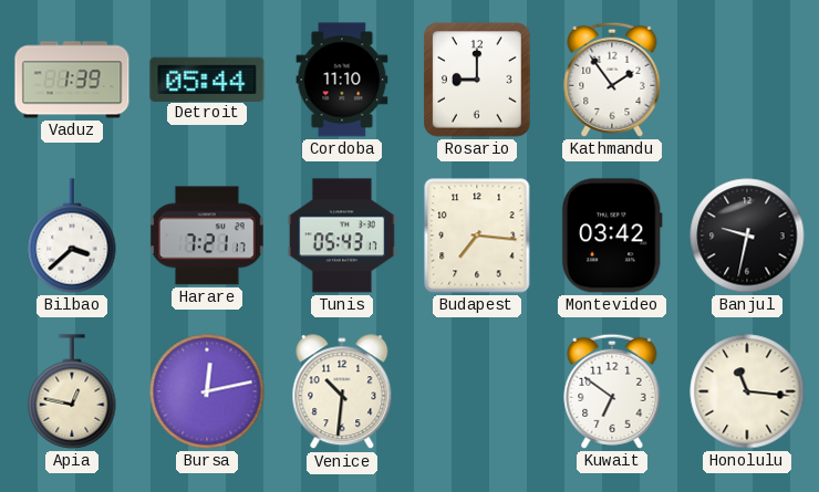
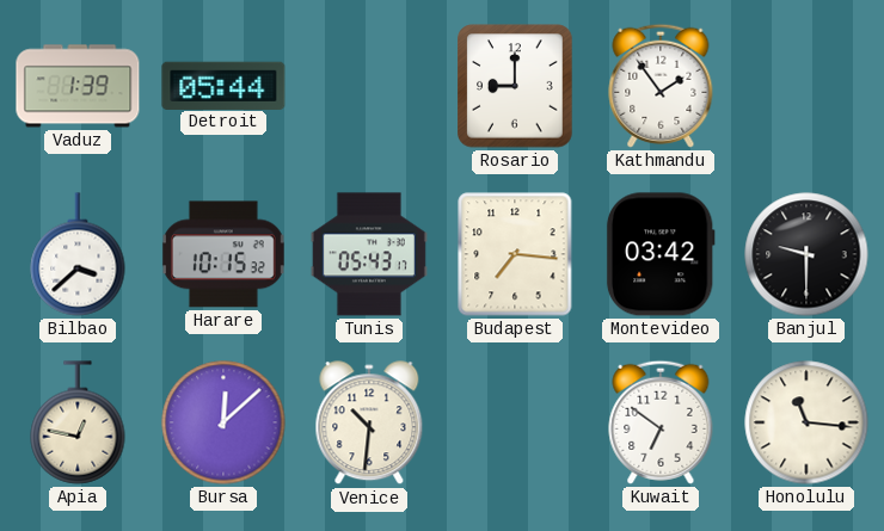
Cordoba: 11:10 -> none
Harare: 7:21 -> 10:15
Banjul: 9:32 -> 9:30
Bursa: 12:13 -> 12:08
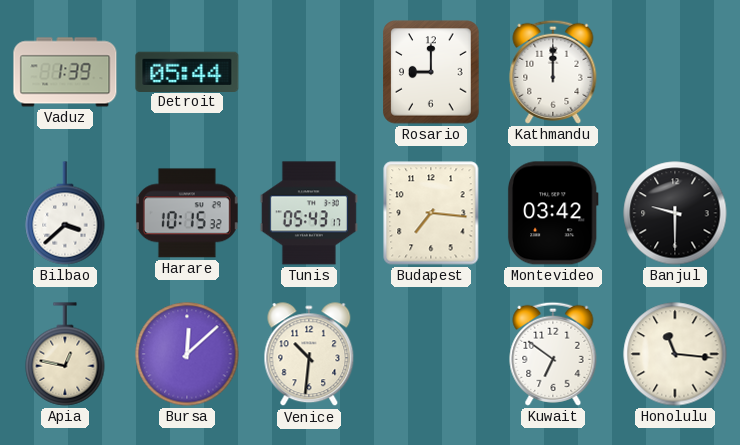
Kathmandu: 1:54 -> 12:00
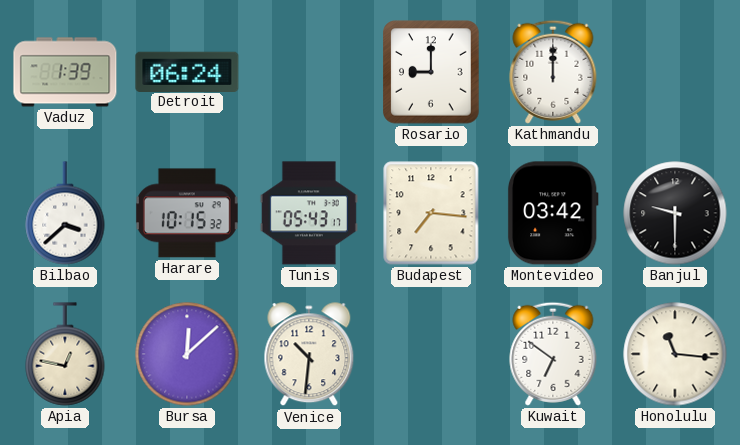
Detroit: 05:44 -> 06:24
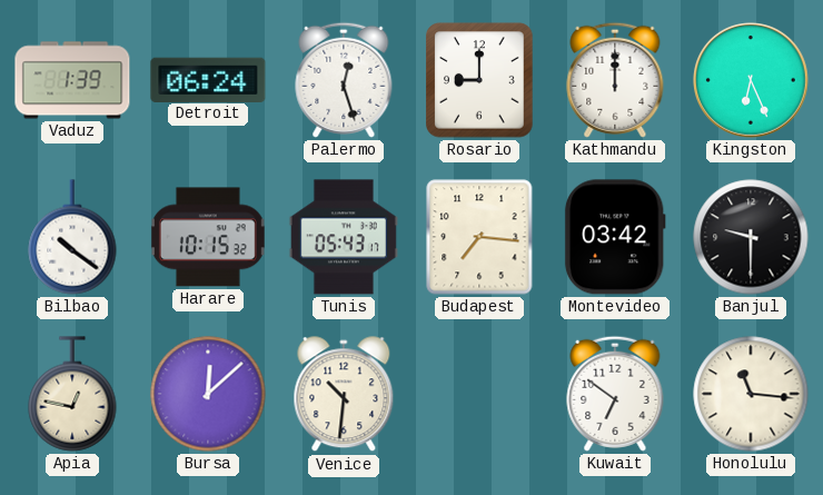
Palermo: none -> 12:27
Kingston: none -> 6:26
Bilbao: 3:38 -> 10:21
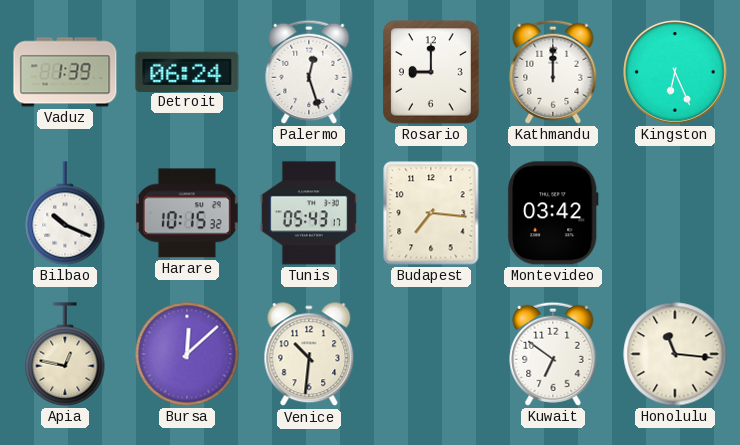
Bilbao: 10:21 -> 10:19
Banjul: 9:30 -> none
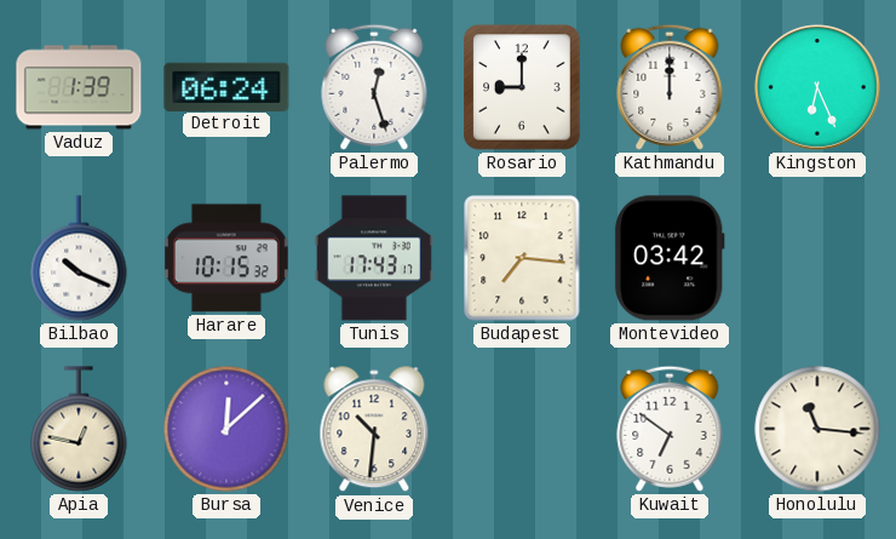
Tunis: 05:43 -> 17:43
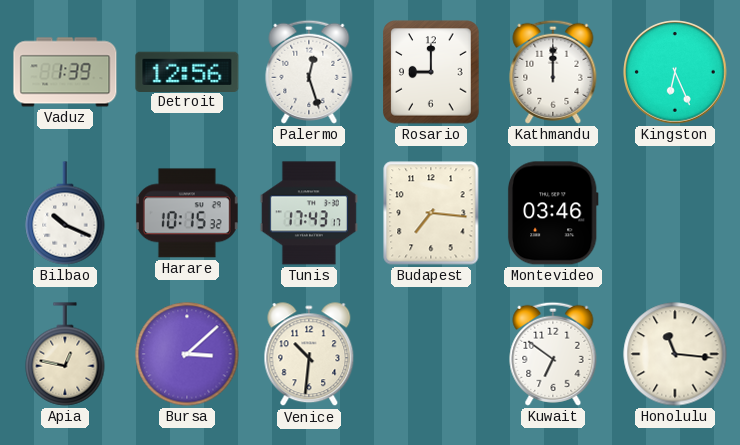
Detroit: 06:24 -> 12:56
Montevideo: 03:42 -> 03:46
Bursa: 12:08 -> 3:08
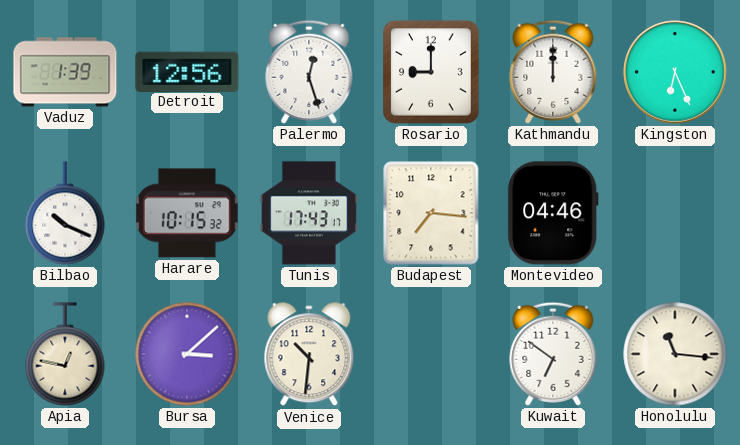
Montevideo: 03:46 -> 04:46
